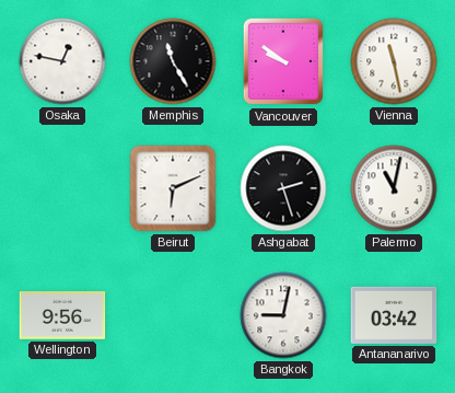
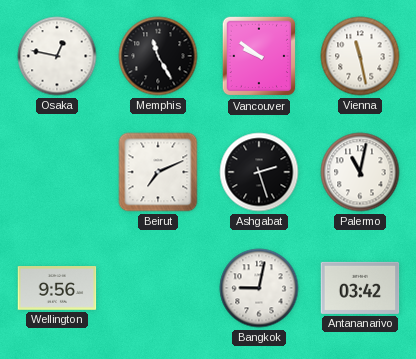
Beirut: 6:11 -> 7:11
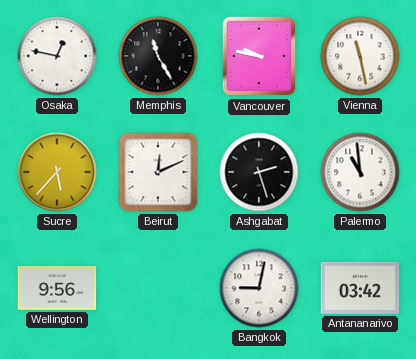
Vancouver: 9:51 -> 9:47
Sucre: none -> 5:37
Beirut: 7:11 -> 12:11
Palermo: 11:02 -> 10:59
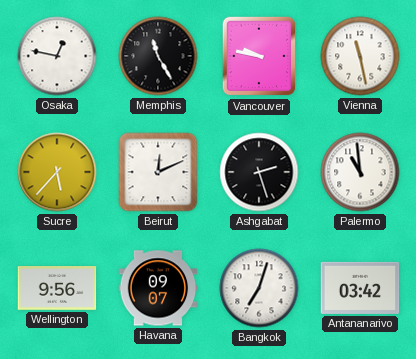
Havana: none -> 09:07
Bangkok: 9:02 -> 7:03
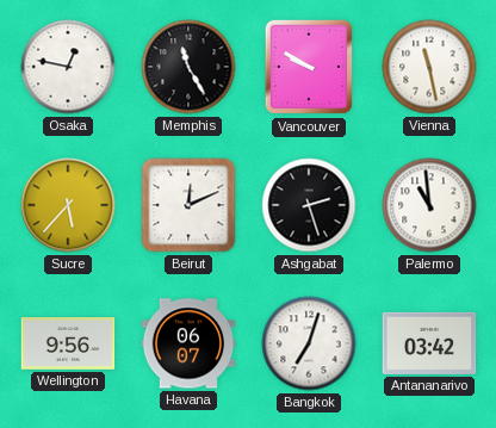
Vancouver: 9:47 -> 9:50
Havana: 09:07 -> 06:07
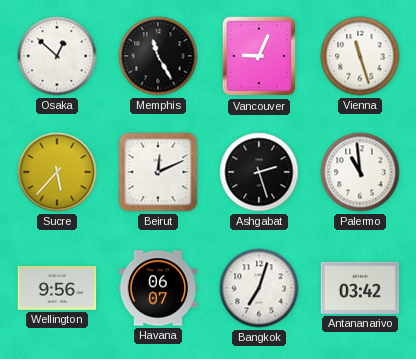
Osaka: 12:47 -> 12:52
Vancouver: 9:50 -> 9:04
Vienna: 11:28 -> 11:27
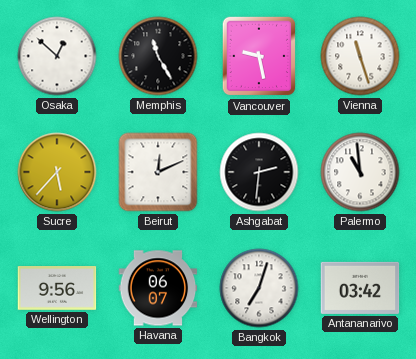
Vancouver: 9:04 -> 9:28
Ashgabat: 2:27 -> 2:31
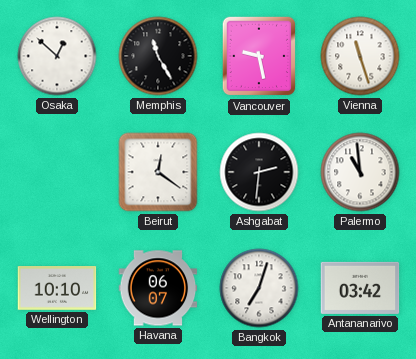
Sucre: 5:37 -> none
Beirut: 12:11 -> 12:21
Wellington: 9:56 -> 10:10
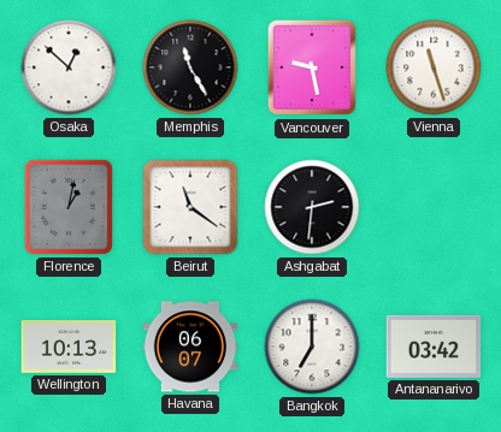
Florence: none -> 1:02
Beirut: 12:21 -> 11:21
Palermo: 10:59 -> none
Wellington: 10:10 -> 10:13
Bangkok: 7:03 -> 7:00
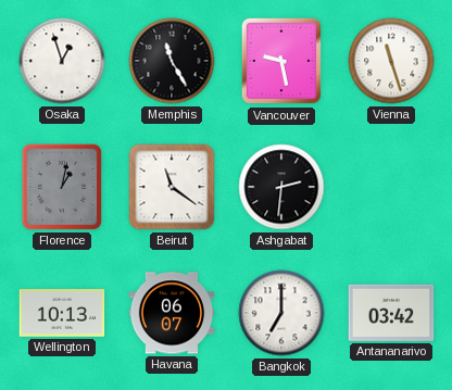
Osaka: 12:52 -> 12:57
